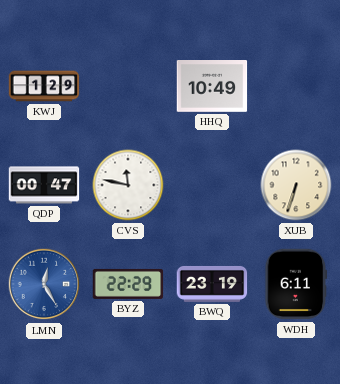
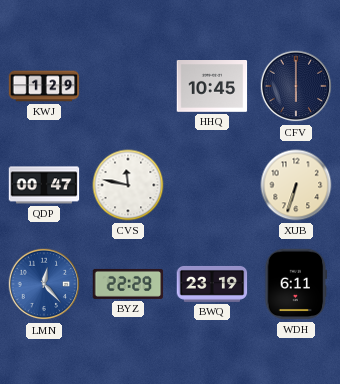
HHQ: 10:49 -> 10:45
CFV: none -> 6:00
LMN: 12:25 -> 12:23
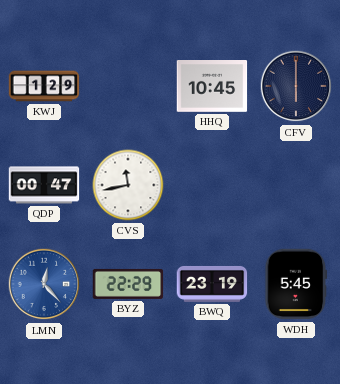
CVS: 11:47 -> 11:43
XUB: 6:33 -> none
WDH: 6:11 -> 5:45
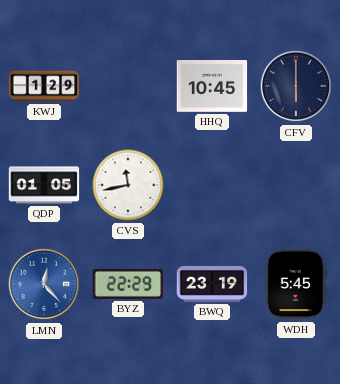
QDP: 00:47 -> 01:05
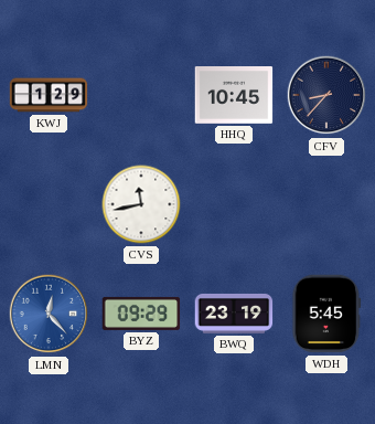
CFV: 6:00 -> 8:37
QDP: 01:05 -> none
BYZ: 22:29 -> 09:29
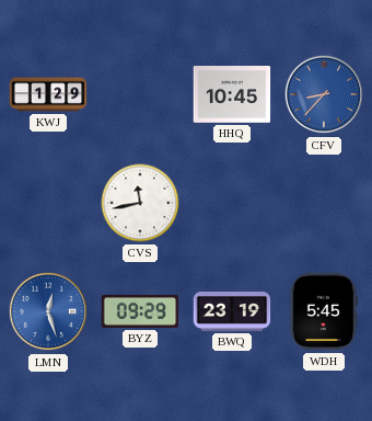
CFV dial: navy -> blue
LMN: 12:23 -> 12:27
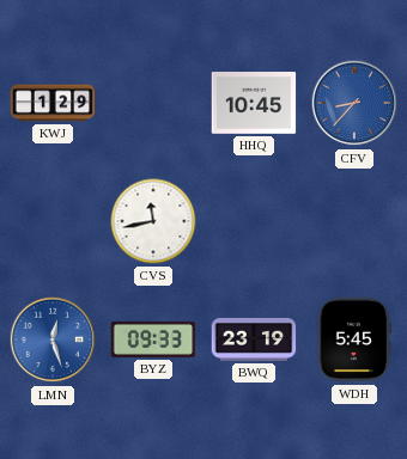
BYZ: 09:29 -> 09:33
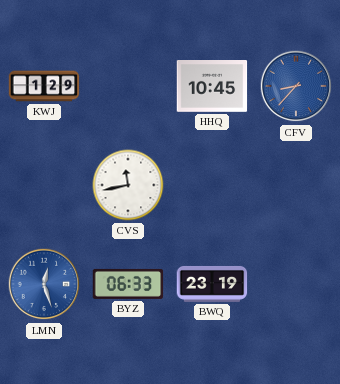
BYZ: 09:33 -> 06:33
WDH: 5:45 -> none
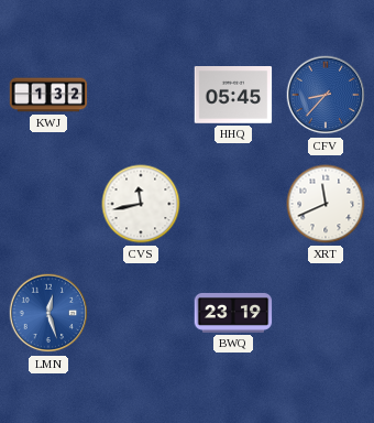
KWJ: 1:29 -> 1:32
HHQ: 10:45 -> 05:45
XRT: none -> 11:41
BYZ: 06:33 -> none
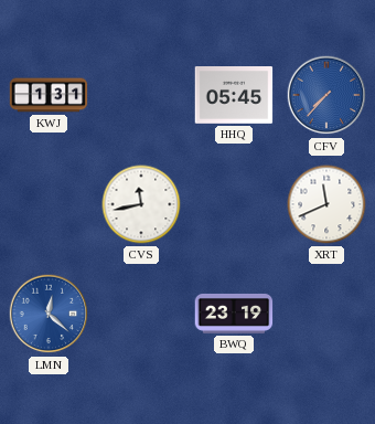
KWJ: 1:32 -> 1:31
CFV: 8:37 -> 7:37
LMN: 12:27 -> 12:22
